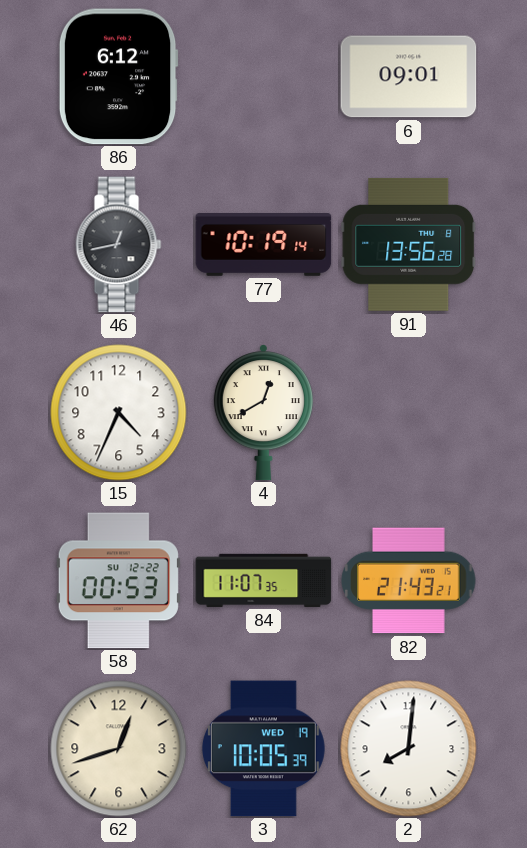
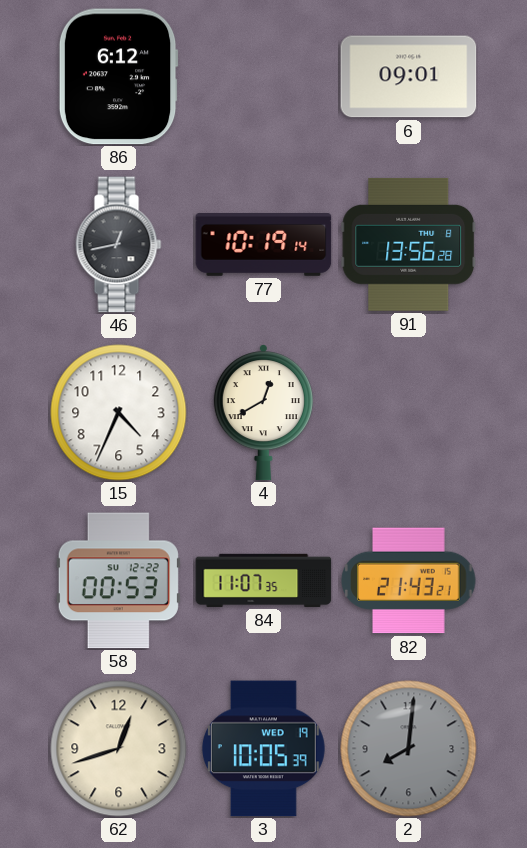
2 dial: white -> grey
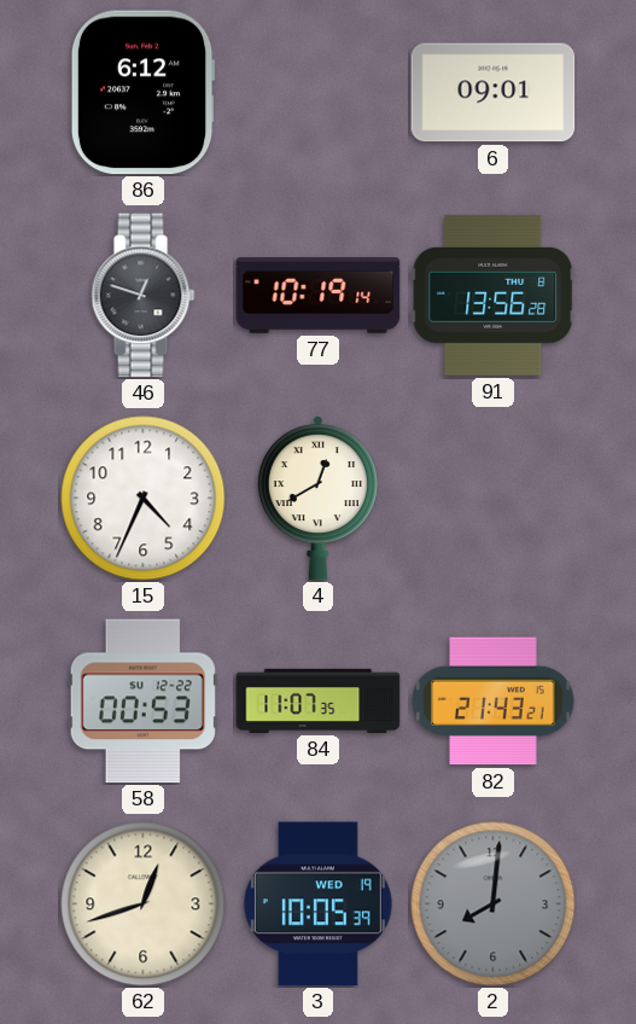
46: 12:43 -> 12:48
